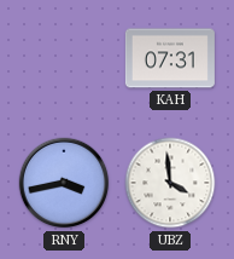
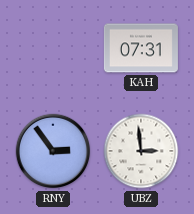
RNY: 3:43 -> 2:54
UBZ: 3:59 -> 2:59
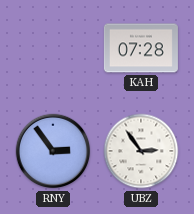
KAH: 07:31 -> 07:28
UBZ: 2:59 -> 2:54
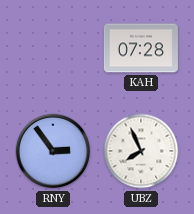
UBZ: 2:54 -> 7:56
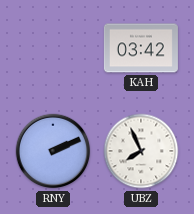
KAH: 07:28 -> 03:42
RNY: 2:54 -> 2:11
